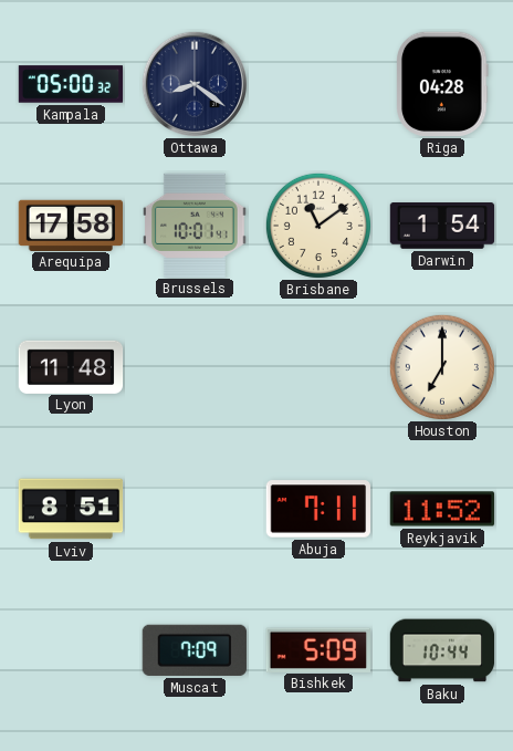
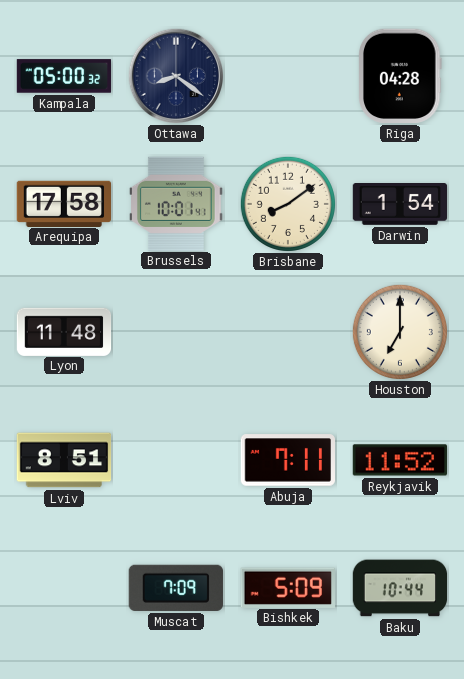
Brisbane: 11:09 -> 8:09
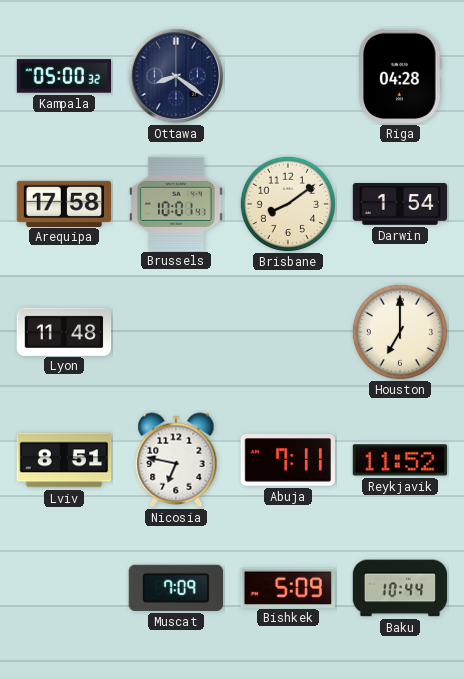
Nicosia: none -> 6:47
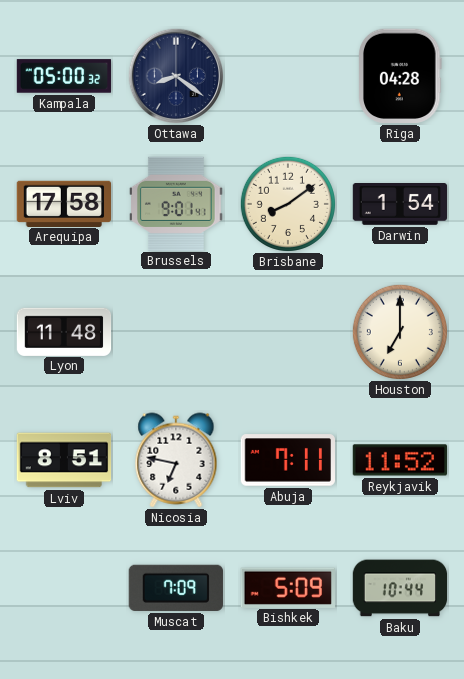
Brussels: 10:01 -> 9:01
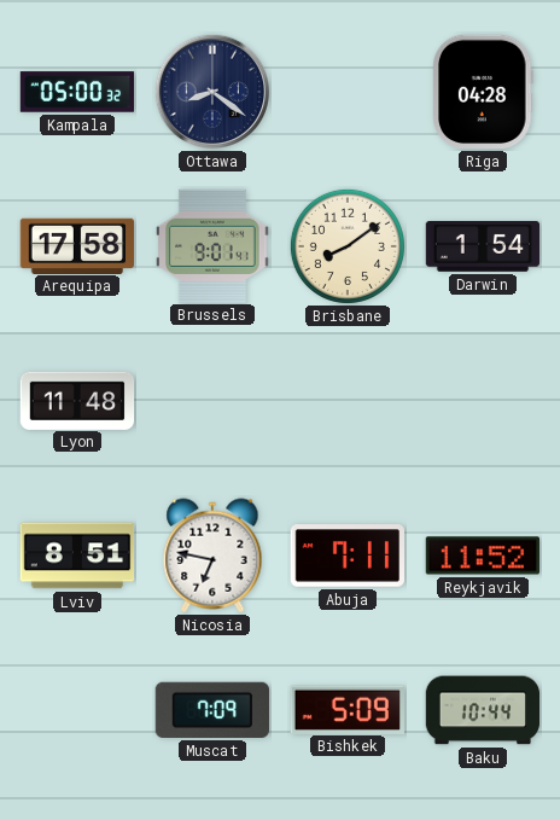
Houston: 7:00 -> none
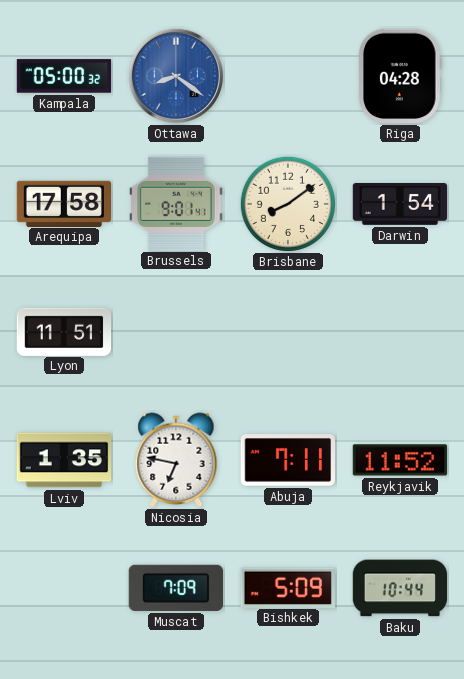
Ottawa dial: navy -> blue
Lyon: 11:48 -> 11:51
Lviv: 8:51 -> 1:35
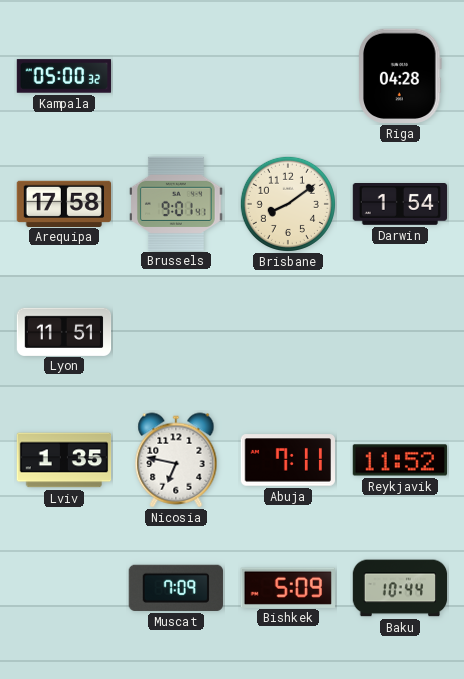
Ottawa: 8:21 -> none
